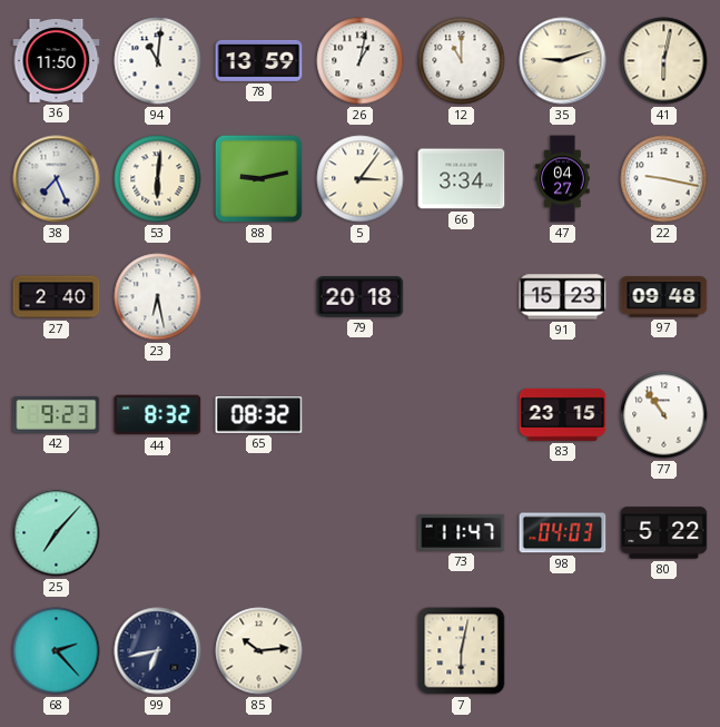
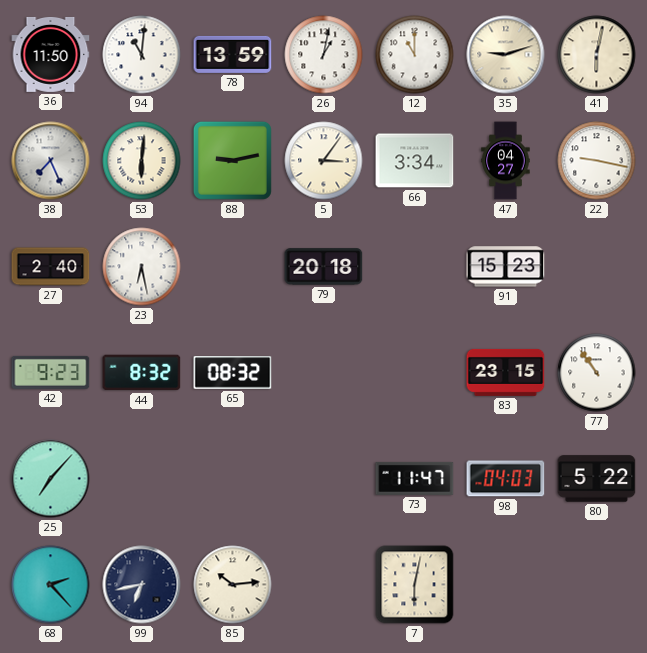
97: 09:48 -> none
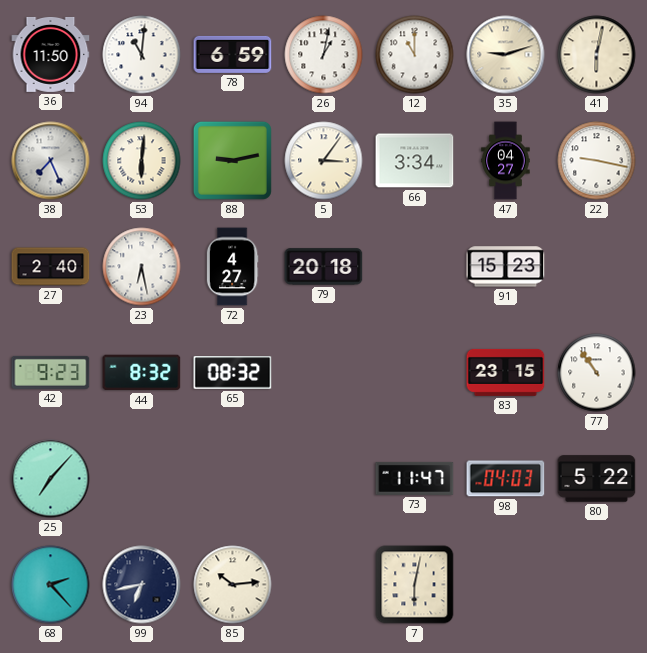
78: 13:59 -> 6:59
72: none -> 4:27
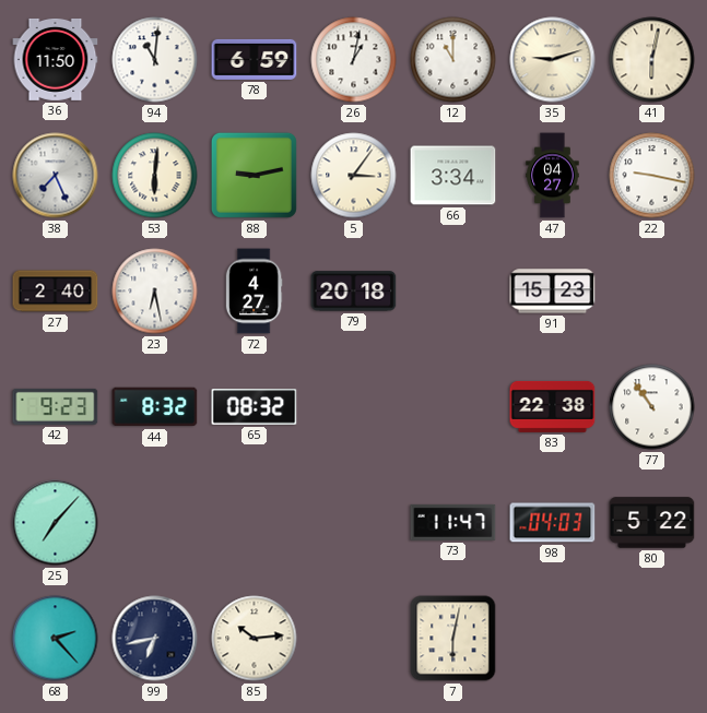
83: 23:15 -> 22:38
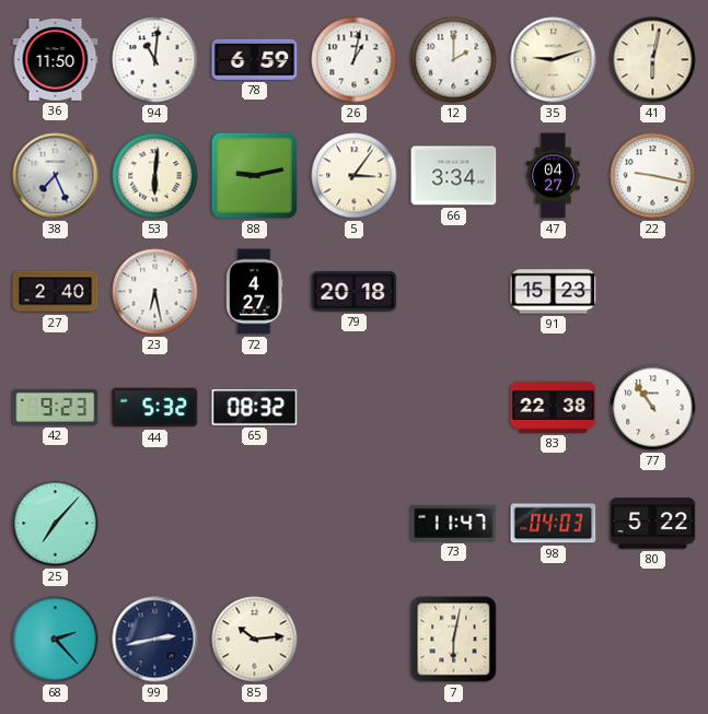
12: 11:00 -> 2:00
44: 8:32 -> 5:32
99: 6:43 -> 2:43
